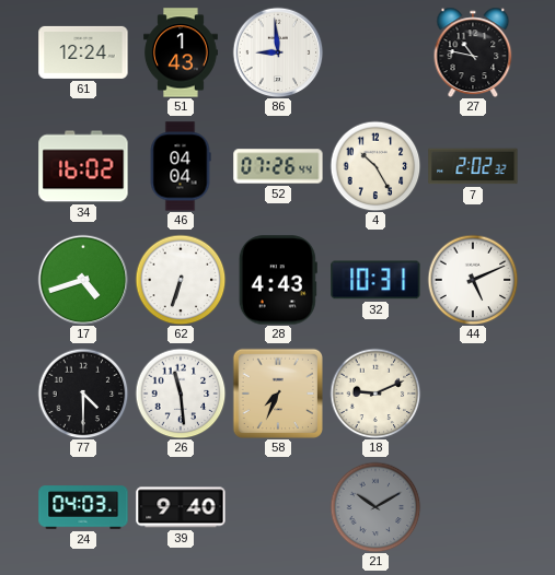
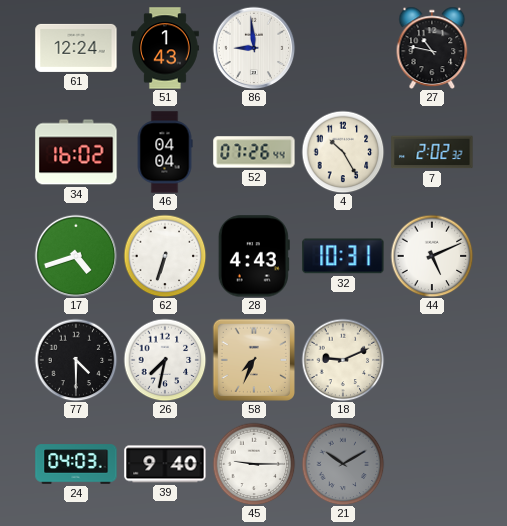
26: 11:29 -> 7:32
45: none -> 9:15
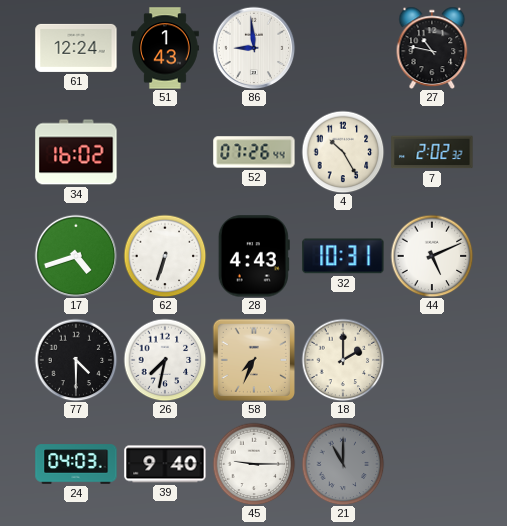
46: 04:04 -> none
18: 9:11 -> 2:00
21: 10:10 -> 11:00
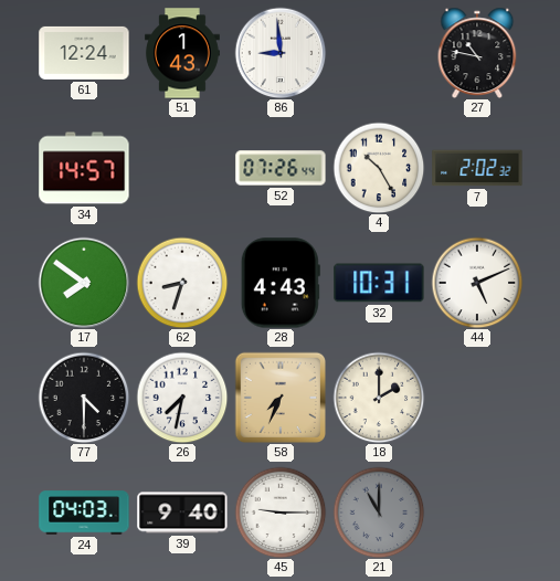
34: 16:02 -> 14:57
17: 4:42 -> 7:51
62: 6:33 -> 8:33
